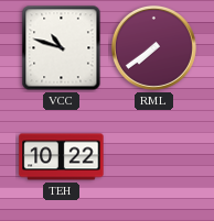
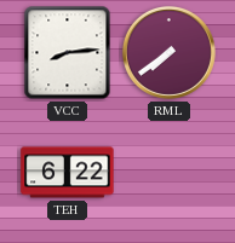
VCC: 10:48 -> 8:14
TEH: 10:22 -> 6:22
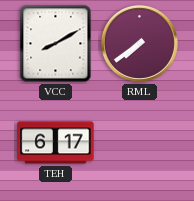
VCC: 8:14 -> 8:10
TEH: 6:22 -> 6:17
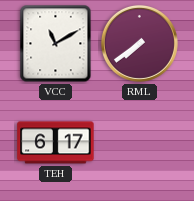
VCC: 8:10 -> 11:10
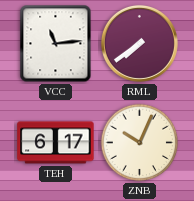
VCC: 11:10 -> 11:14
ZNB: none -> 10:04
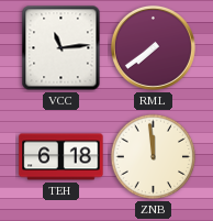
TEH: 6:17 -> 6:18
ZNB: 10:04 -> 11:59
